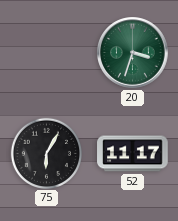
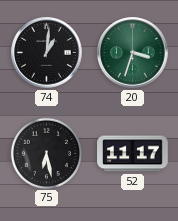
74: none -> 1:01
75: 6:05 -> 6:28
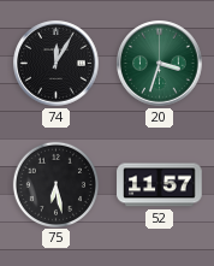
74: 1:01 -> 12:05
52: 11:17 -> 11:57
